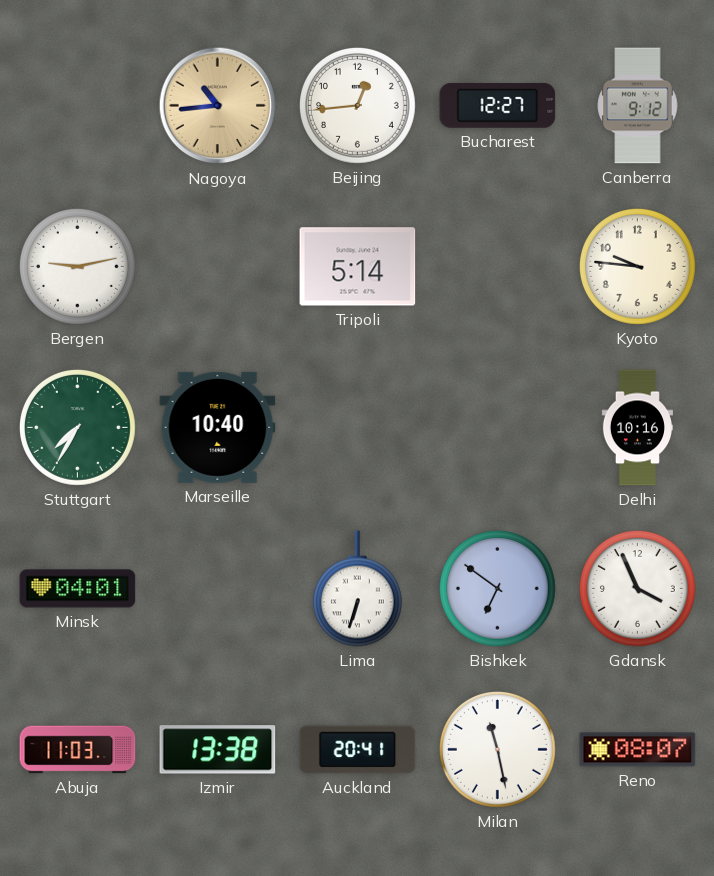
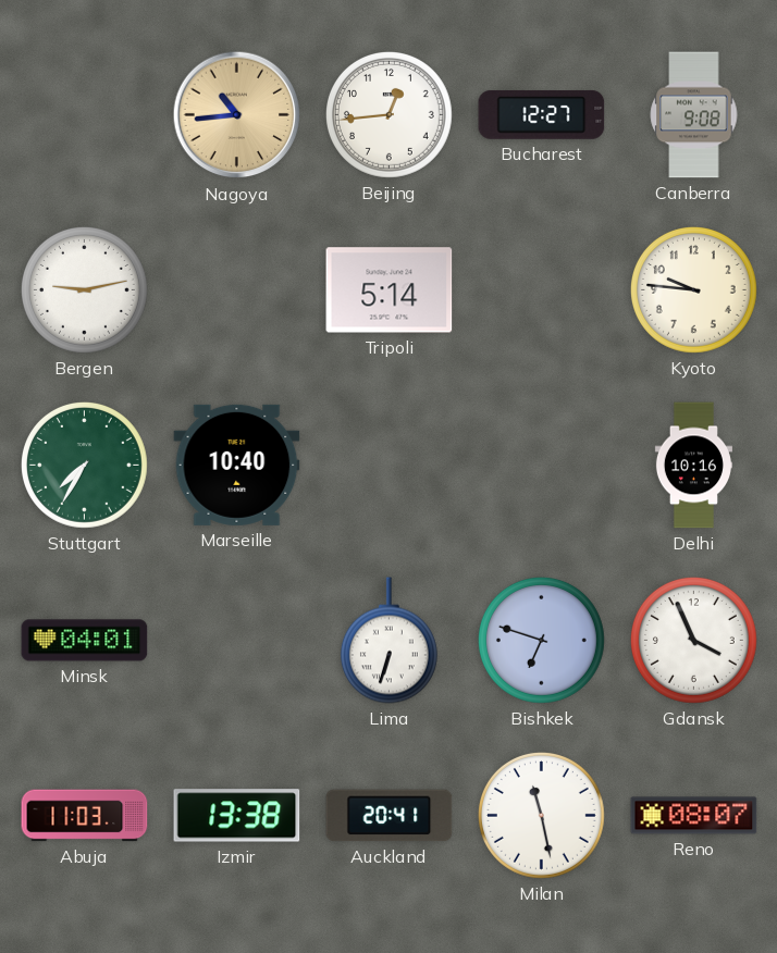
Canberra: 9:12 -> 9:08
Bishkek: 6:51 -> 6:48
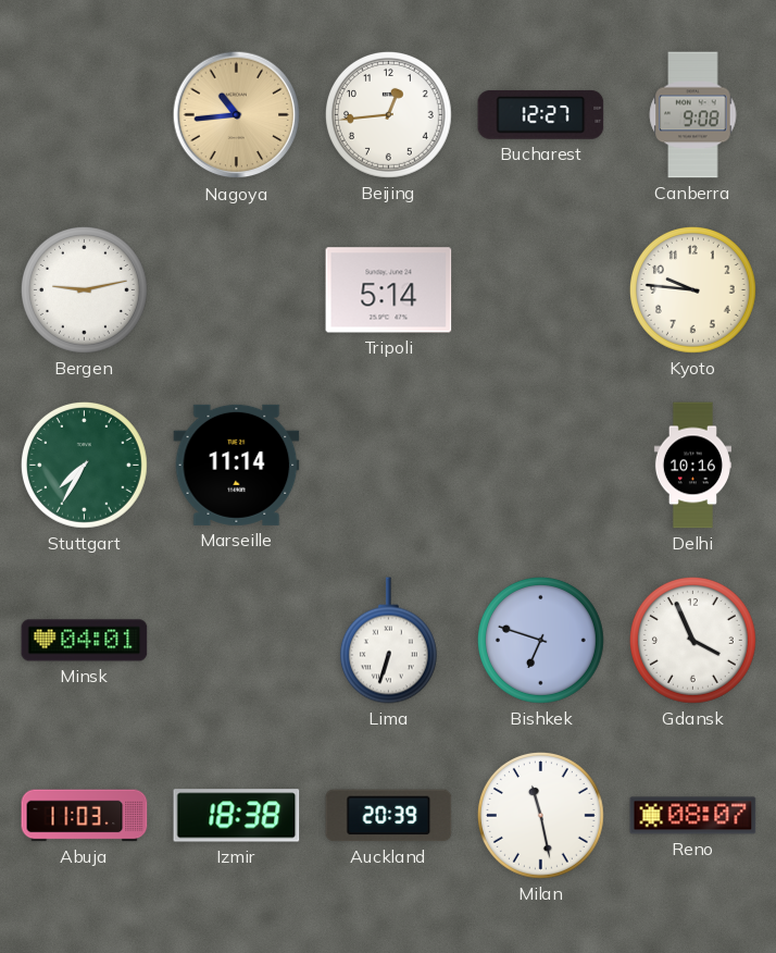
Marseille: 10:40 -> 11:14
Izmir: 13:38 -> 18:38
Auckland: 20:41 -> 20:39
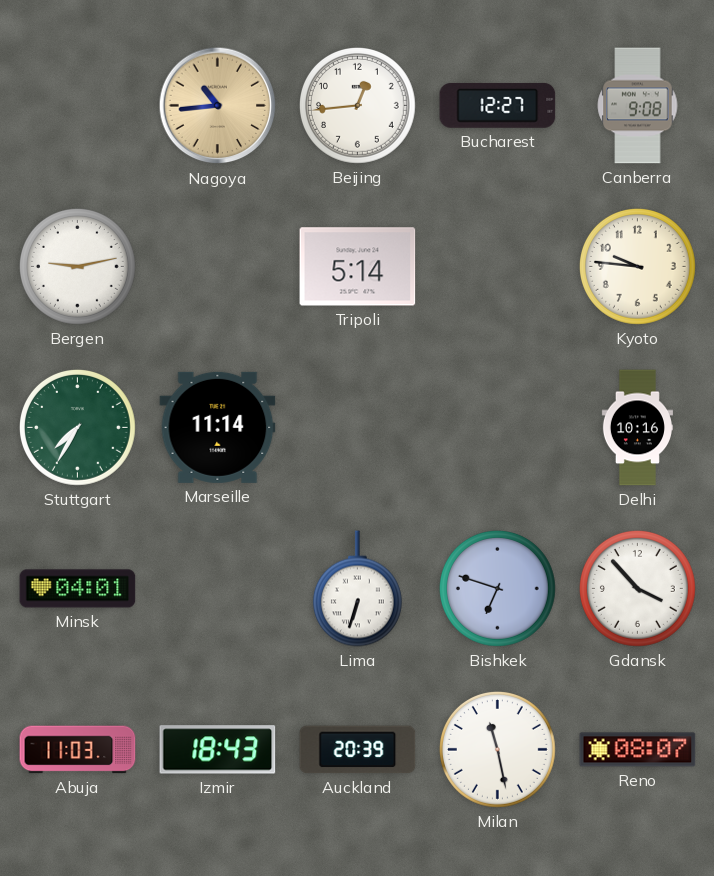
Gdansk: 3:56 -> 3:53
Izmir: 18:38 -> 18:43
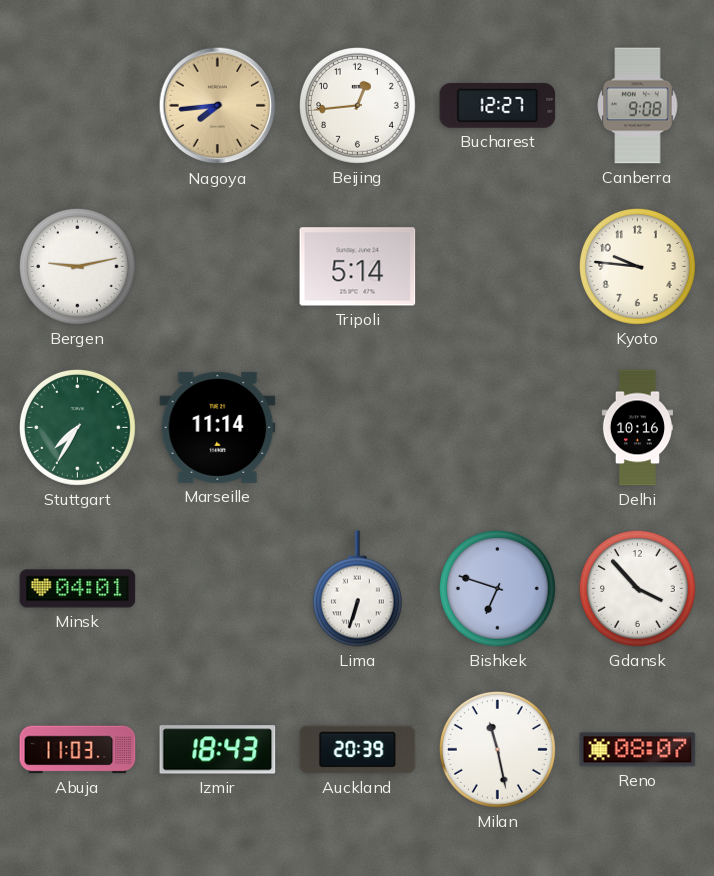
Nagoya: 10:44 -> 7:44
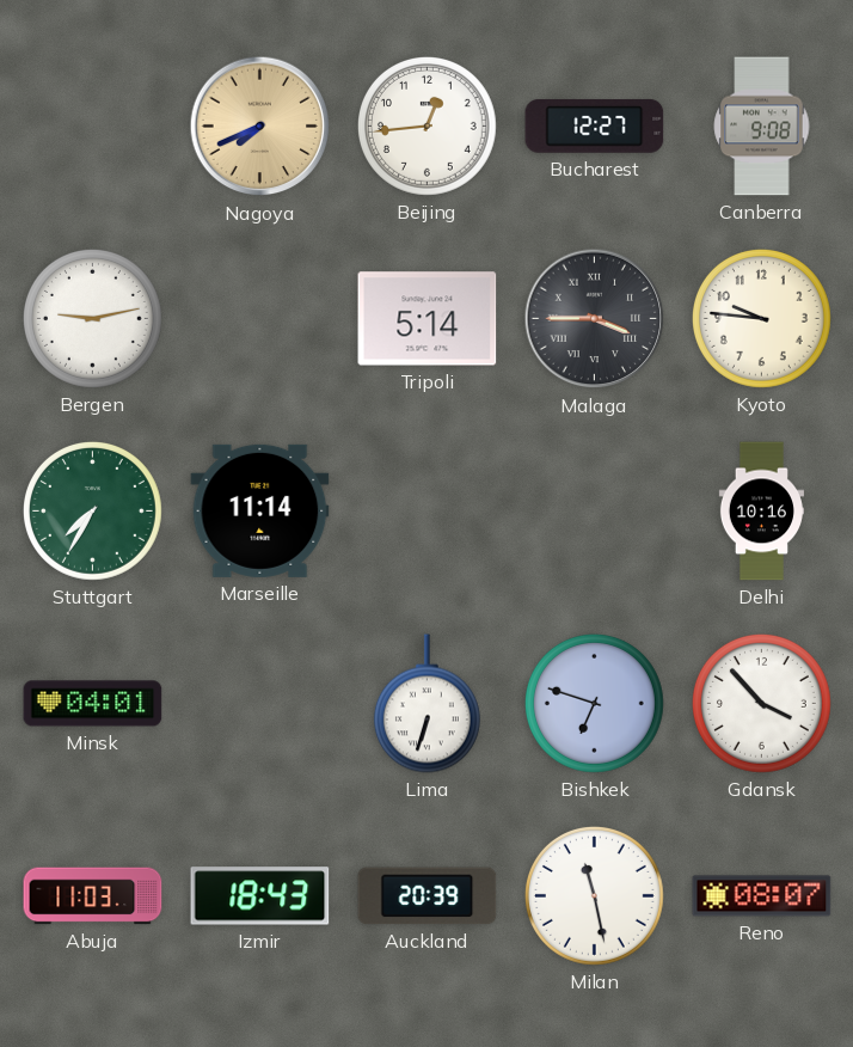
Nagoya: 7:44 -> 7:41
Malaga: none -> 3:45
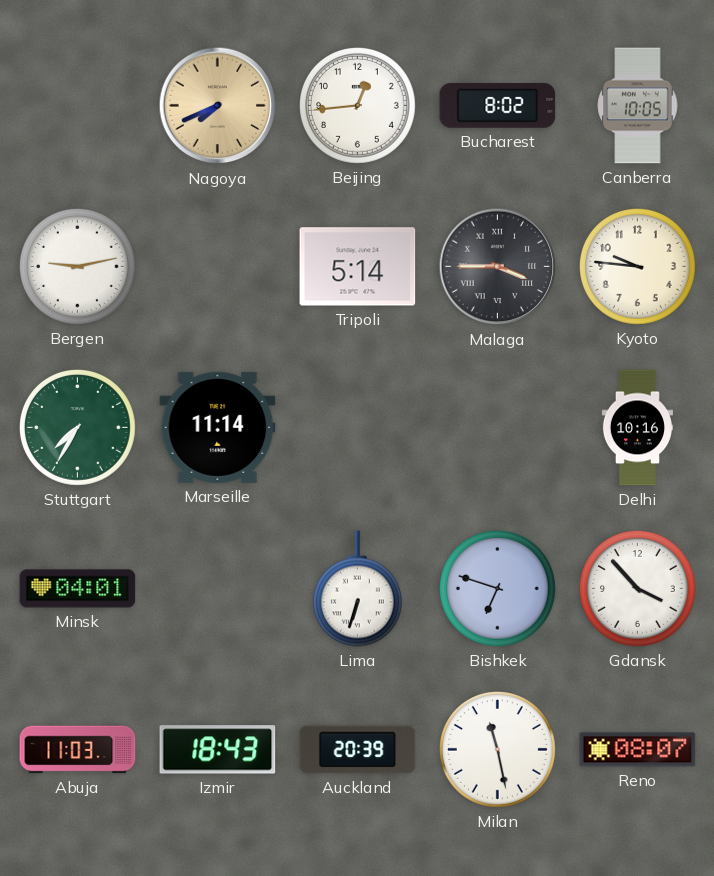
Bucharest: 12:27 -> 8:02
Canberra: 9:08 -> 10:05
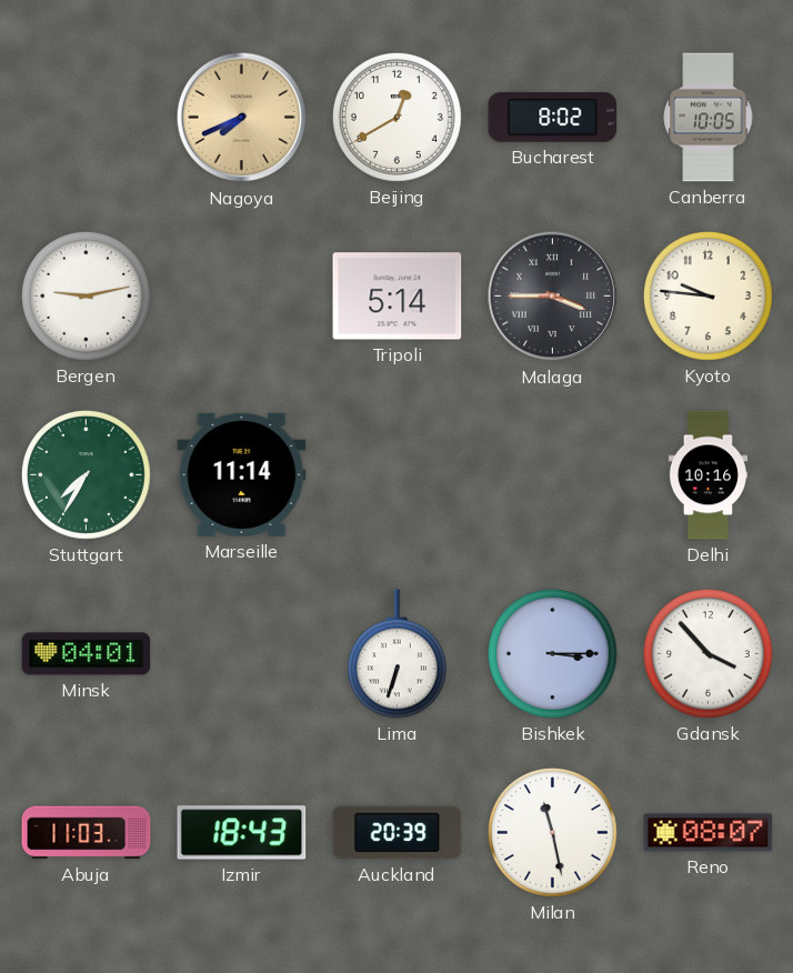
Beijing: 12:44 -> 12:40
Bishkek: 6:48 -> 3:15
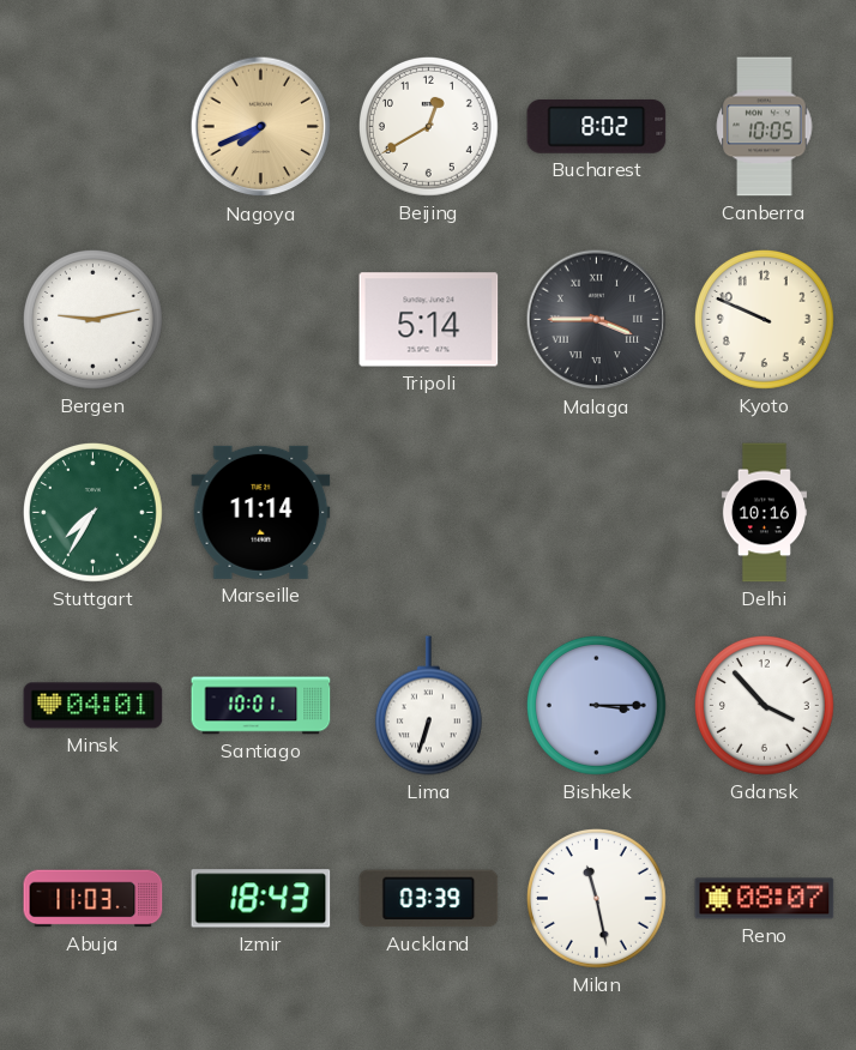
Kyoto: 9:46 -> 9:49
Santiago: none -> 10:01
Auckland: 20:39 -> 03:39
